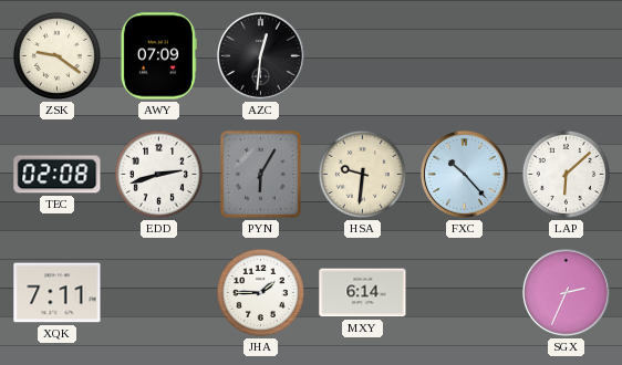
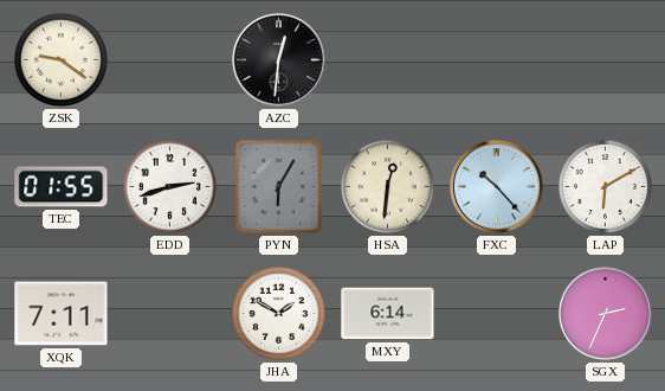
AWY: 07:09 -> none
TEC: 02:08 -> 01:55
HSA: 9:31 -> 12:31
LAP: 6:08 -> 6:10
JHA: 1:45 -> 1:50
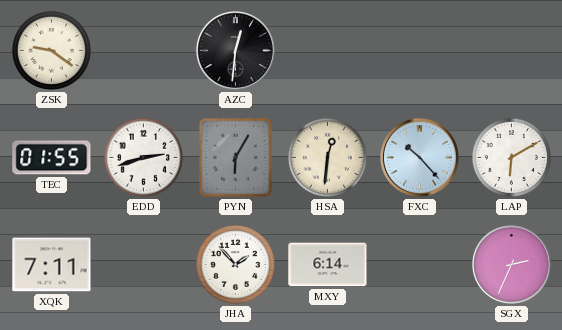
JHA: 1:50 -> 1:53
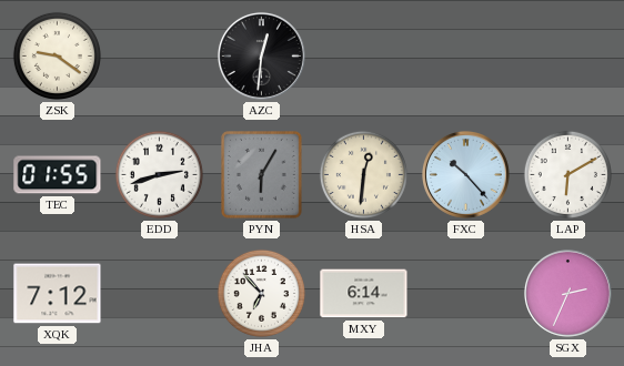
XQK: 7:11 -> 7:12
JHA: 1:53 -> 6:53
